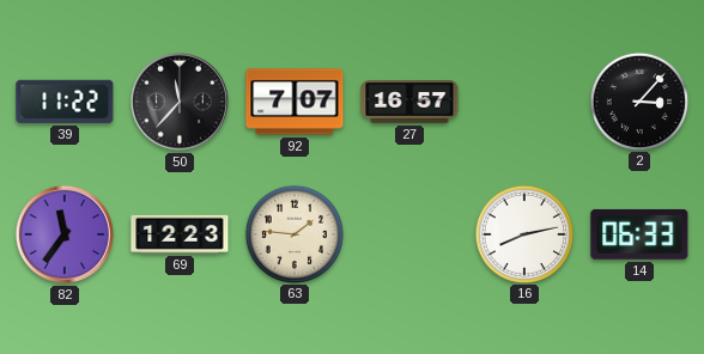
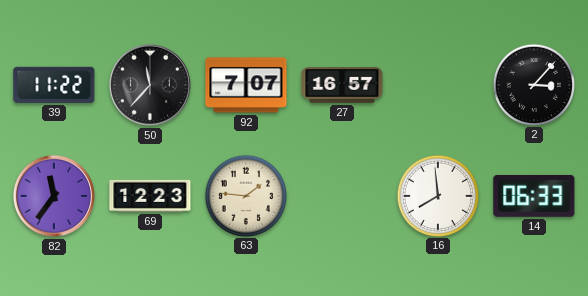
16: 8:13 -> 7:59
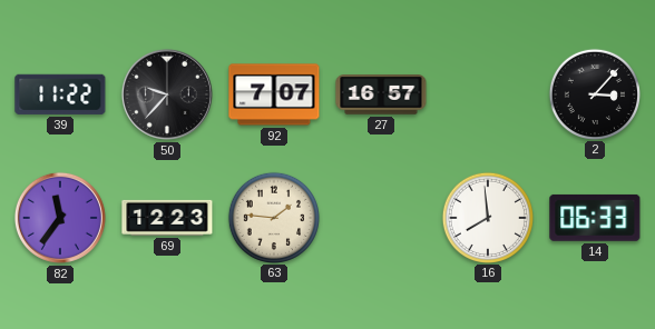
50: 11:37 -> 9:37
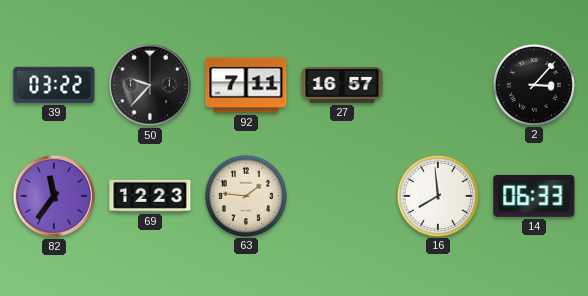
39: 11:22 -> 03:22
92: 7:07 -> 7:11
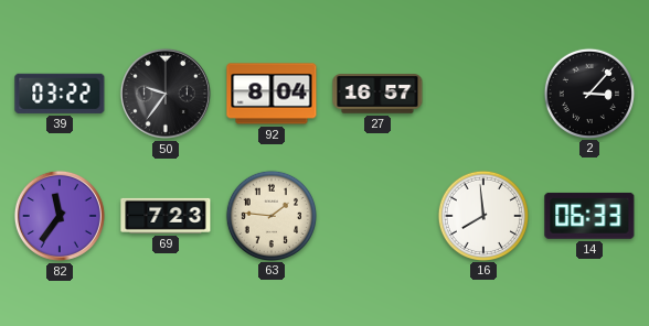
50: 9:37 -> 9:36
92: 7:11 -> 8:04
69: 12:23 -> 7:23
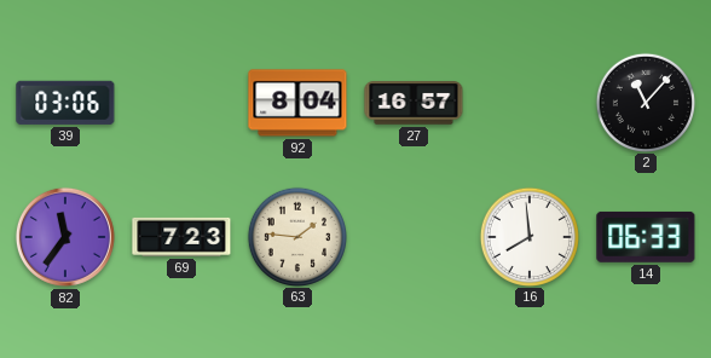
39: 03:22 -> 03:06
50: 9:36 -> none
2: 3:07 -> 11:07
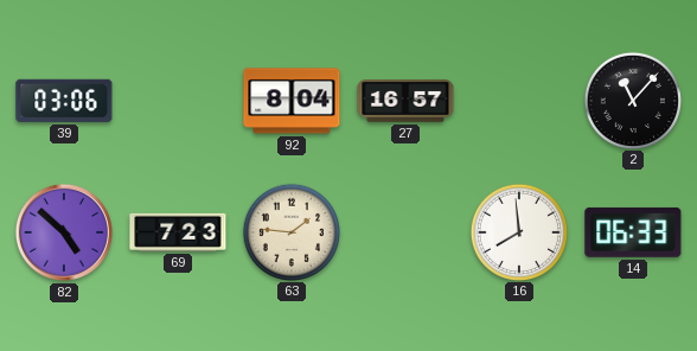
82: 11:36 -> 4:52
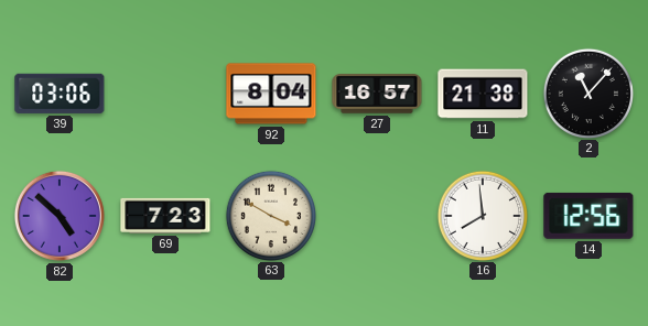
11: none -> 21:38
63: 1:46 -> 3:50
14: 06:33 -> 12:56
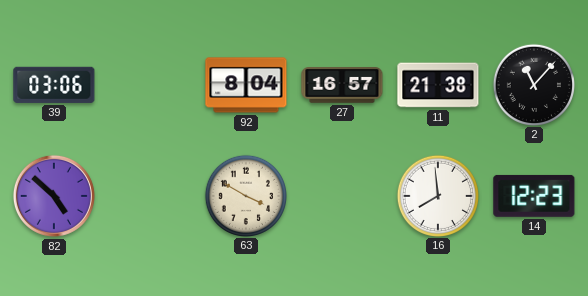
69: 7:23 -> none
14: 12:56 -> 12:23
